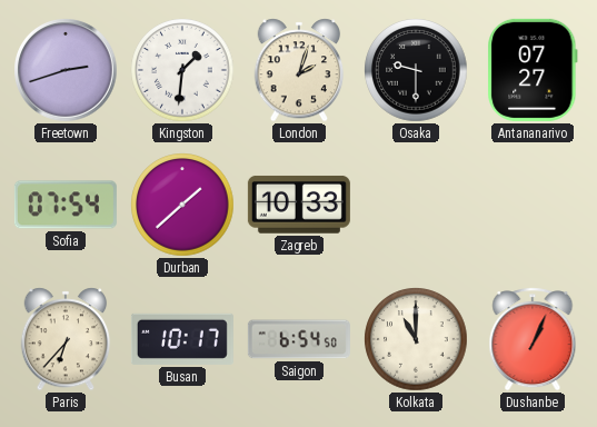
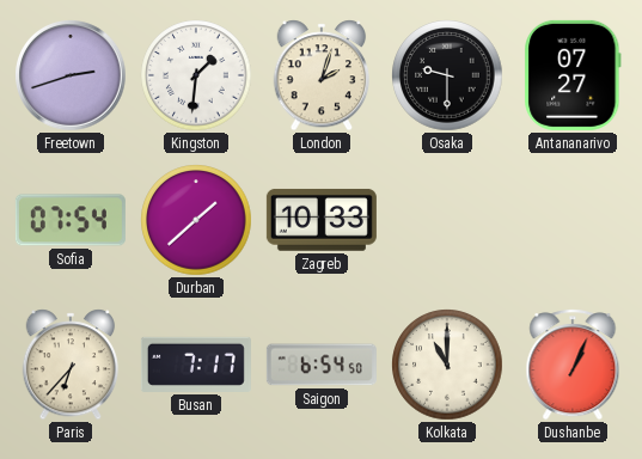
Busan: 10:17 -> 7:17
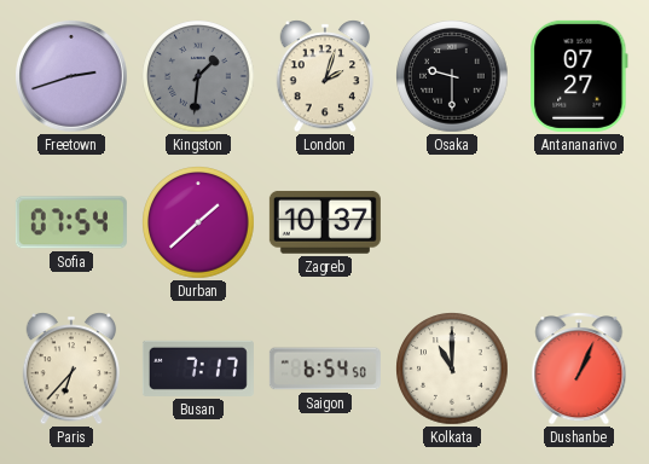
Kingston dial: white -> grey
Zagreb: 10:33 -> 10:37
